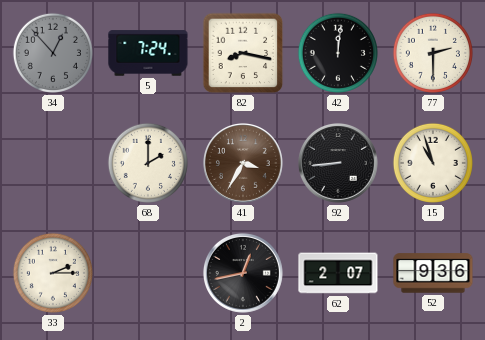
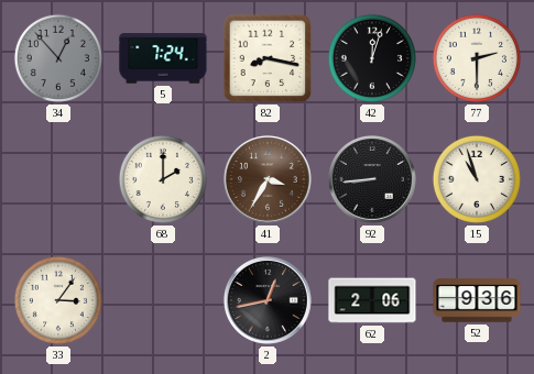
42: 12:01 -> 12:03
33: 2:15 -> 3:06
62: 2:07 -> 2:06
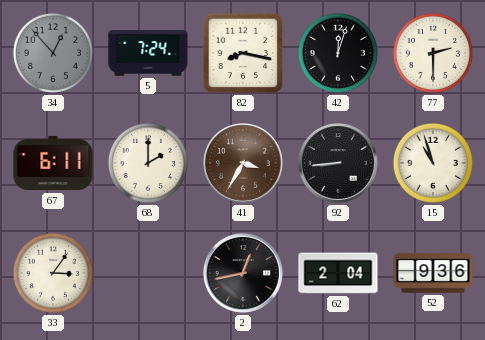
67: none -> 6:11
62: 2:06 -> 2:04
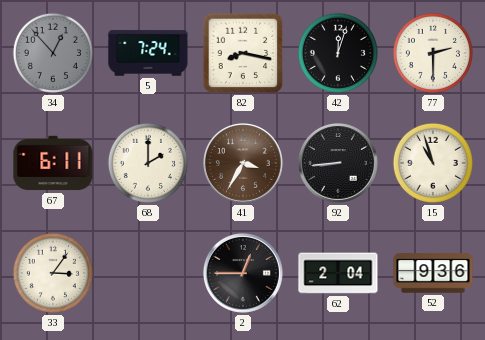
2: 12:43 -> 12:45
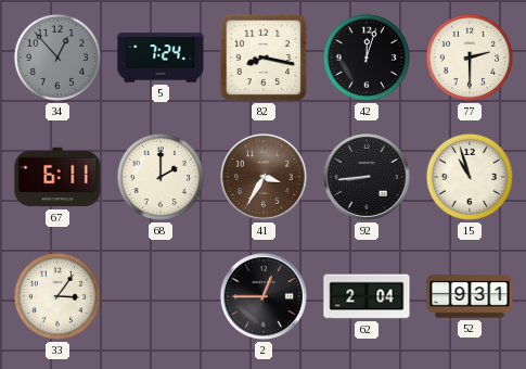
52: 9:36 -> 9:31
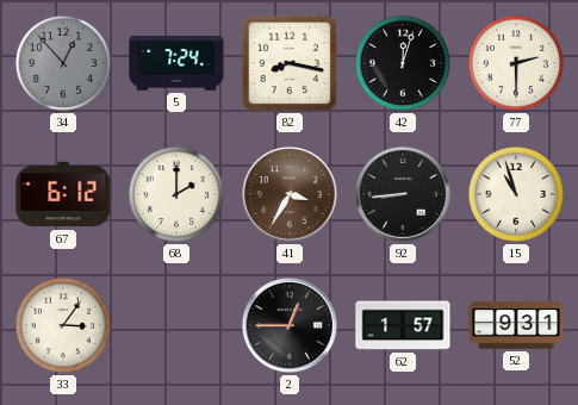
67: 6:11 -> 6:12
62: 2:04 -> 1:57
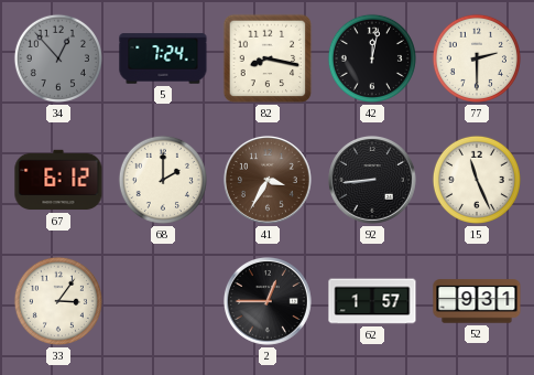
42: 12:03 -> 12:02
15: 10:57 -> 11:26
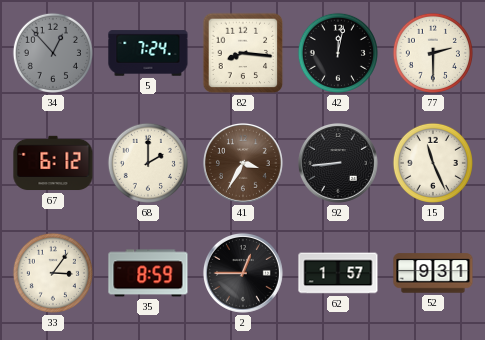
82: 8:17 -> 8:16
35: none -> 8:59
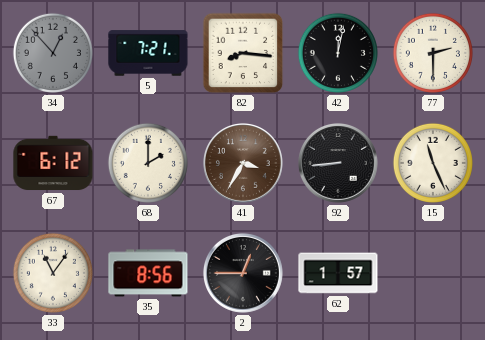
5: 7:24 -> 7:21
33: 3:06 -> 11:06
35: 8:59 -> 8:56
52: 9:31 -> none
